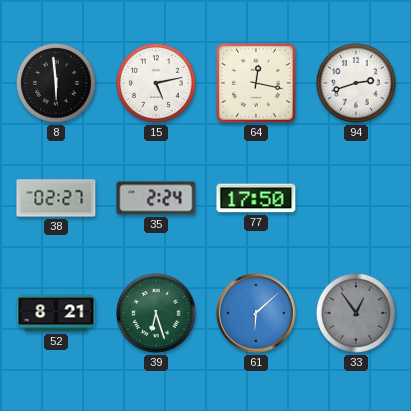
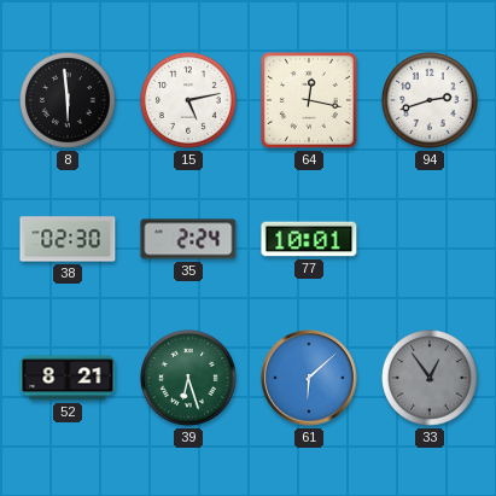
38: 02:27 -> 02:30
77: 17:50 -> 10:01
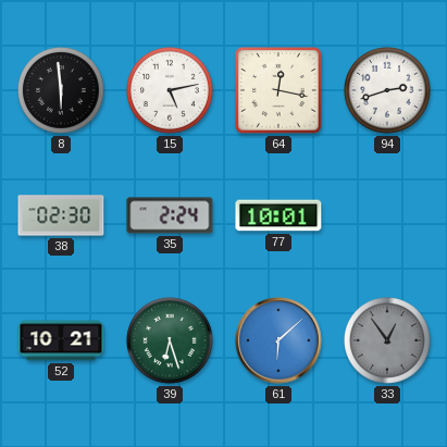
52: 8:21 -> 10:21
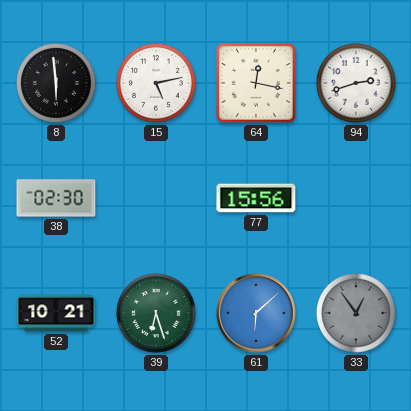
35: 2:24 -> none
77: 10:01 -> 15:56
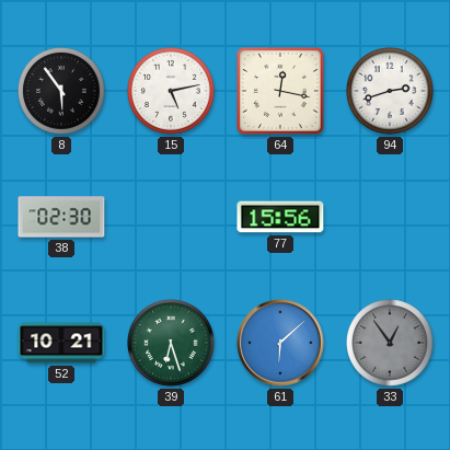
8: 5:59 -> 5:54
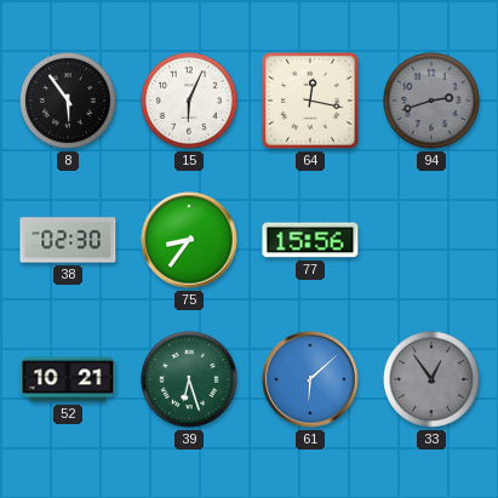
15: 5:13 -> 6:04
94 dial: white -> grey
75: none -> 8:36
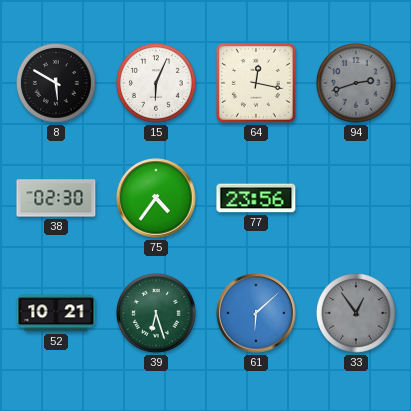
8: 5:54 -> 5:50
75: 8:36 -> 4:36
77: 15:56 -> 23:56
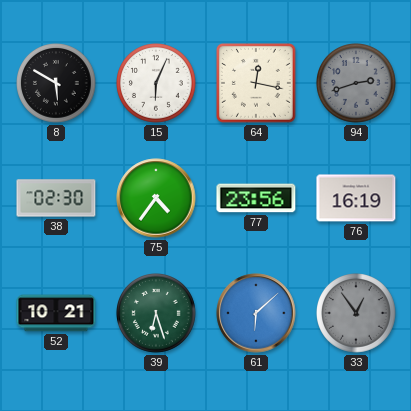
76: none -> 16:19
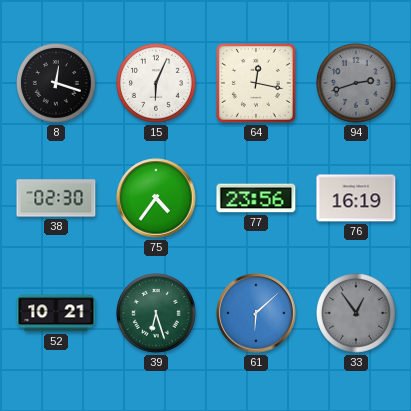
8: 5:50 -> 12:18
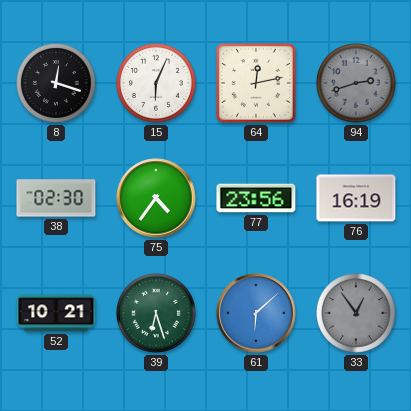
64: 12:17 -> 12:13
